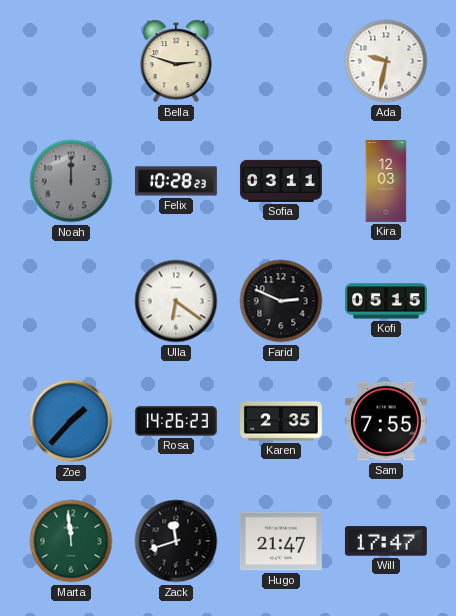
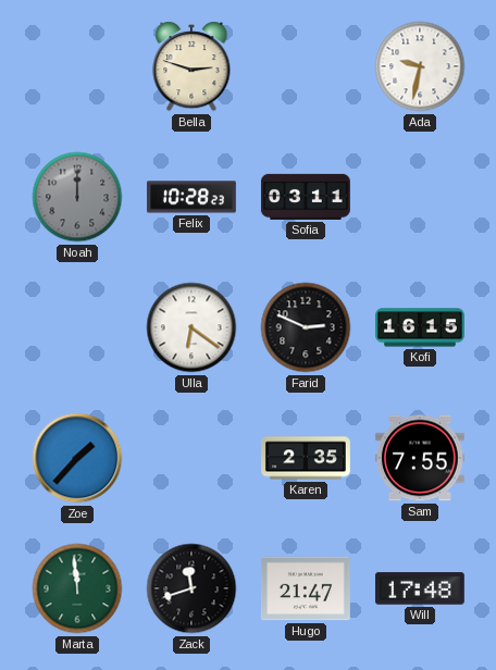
Kira: 12:03 -> none
Kofi: 05:15 -> 16:15
Rosa: 14:26 -> none
Will: 17:47 -> 17:48
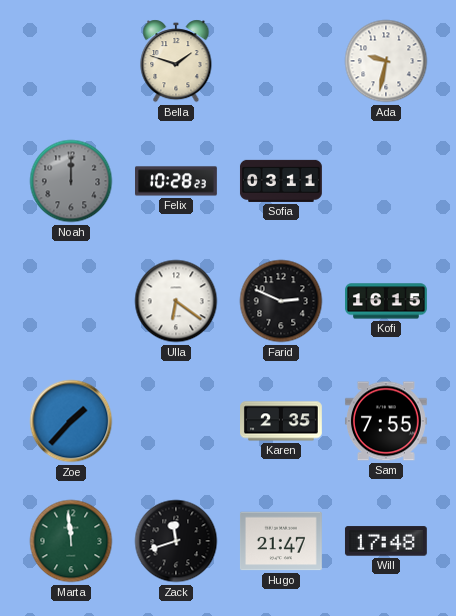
Bella: 2:48 -> 1:48
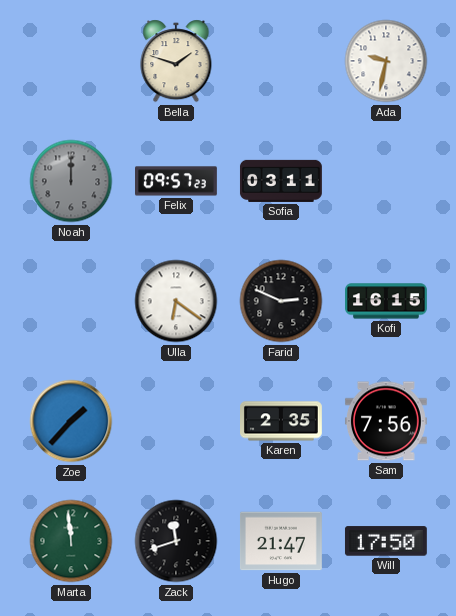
Felix: 10:28 -> 09:57
Sam: 7:55 -> 7:56
Will: 17:48 -> 17:50
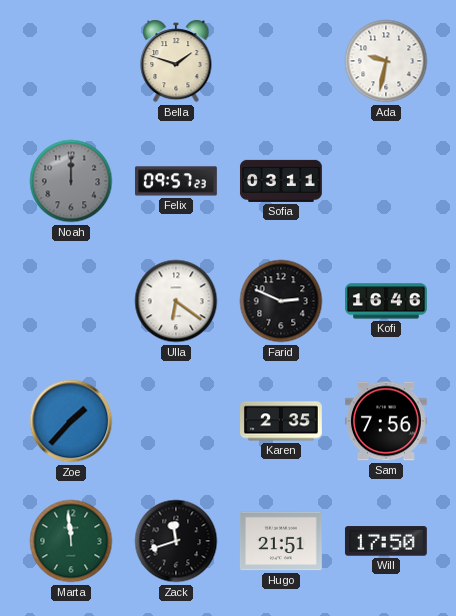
Kofi: 16:15 -> 16:46
Hugo: 21:47 -> 21:51
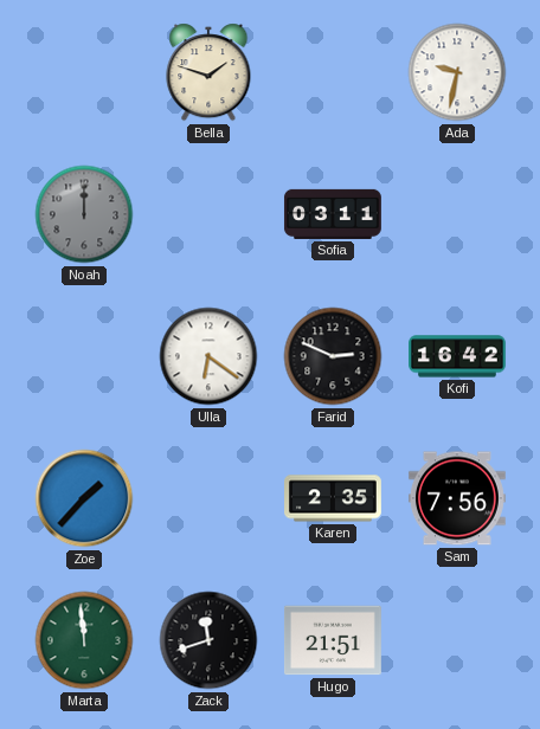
Felix: 09:57 -> none
Kofi: 16:46 -> 16:42
Will: 17:50 -> none
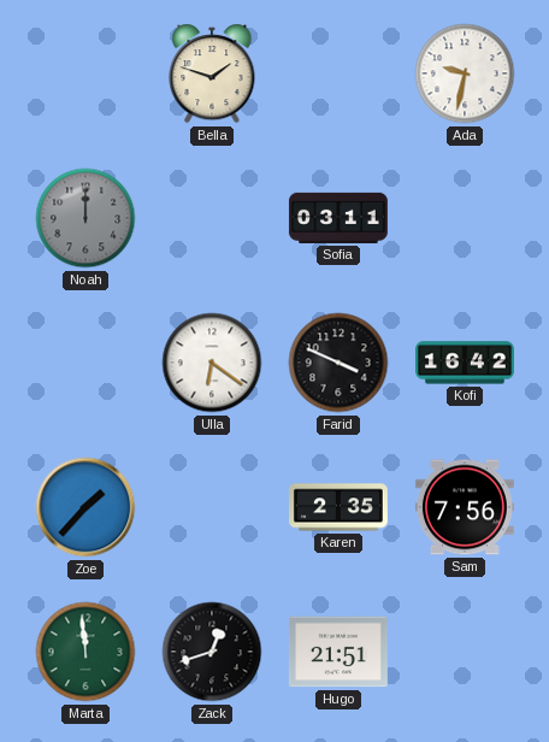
Farid: 2:49 -> 3:49
Zack: 11:42 -> 12:42
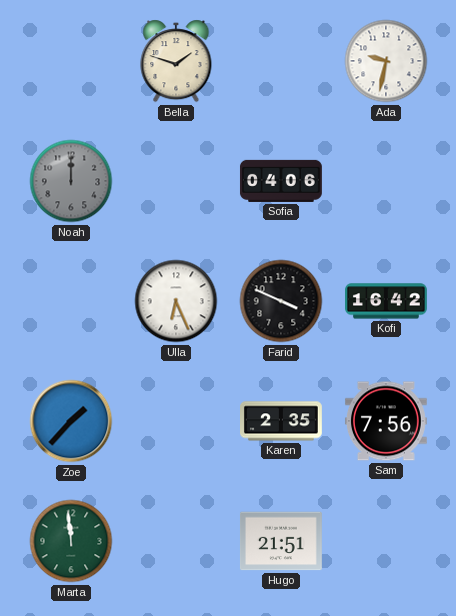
Sofia: 03:11 -> 04:06
Ulla: 6:21 -> 6:26
Zack: 12:42 -> none
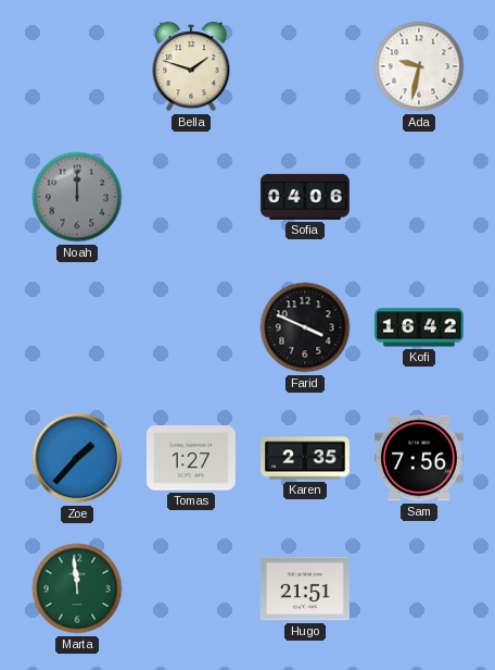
Ulla: 6:26 -> none
Tomas: none -> 1:27
